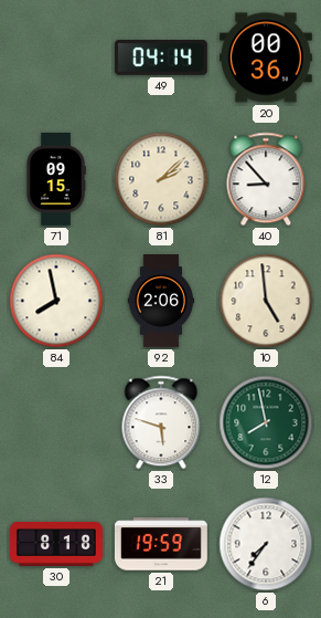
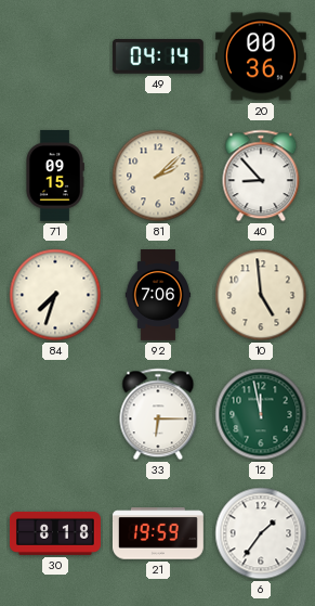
84: 7:58 -> 7:33
92: 2:06 -> 7:06
33: 5:48 -> 6:15
12: 7:58 -> 11:58
6: 7:36 -> 1:36
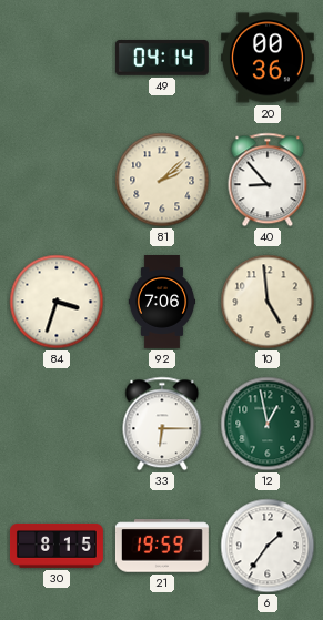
71: 09:15 -> none
84: 7:33 -> 3:33
12: 11:58 -> 12:58
30: 8:18 -> 8:15
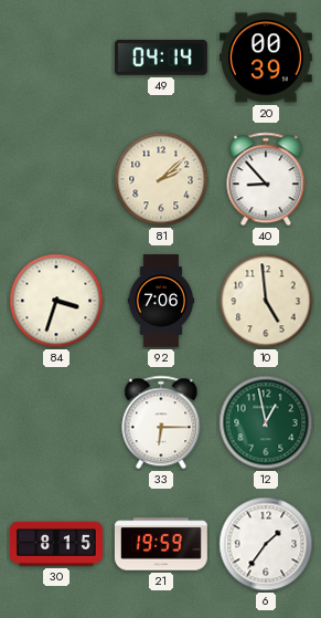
20: 00:36 -> 00:39
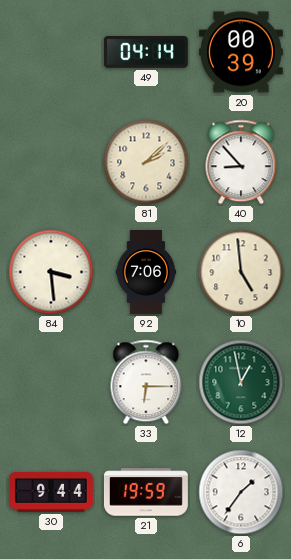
84: 3:33 -> 3:29
30: 8:15 -> 9:44
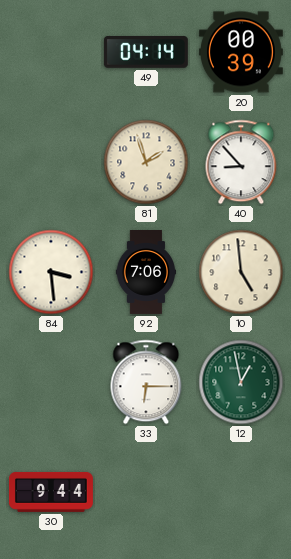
81: 2:08 -> 1:57
21: 19:59 -> none
6: 1:36 -> none
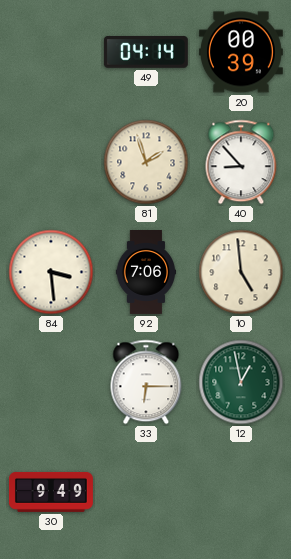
30: 9:44 -> 9:49
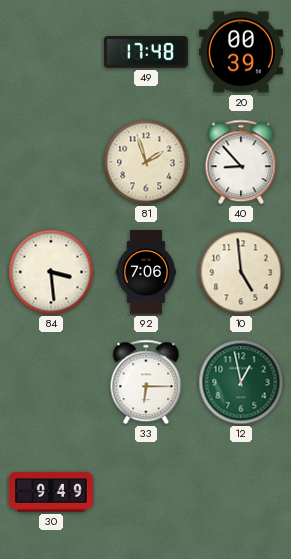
49: 04:14 -> 17:48
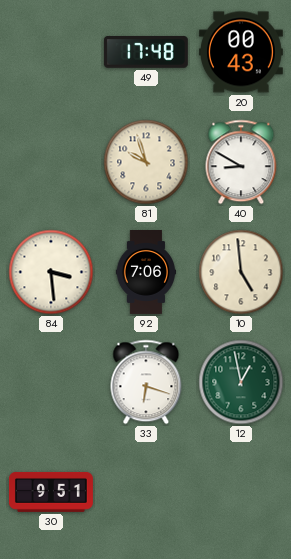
20: 00:39 -> 00:43
81: 1:57 -> 9:57
40: 8:53 -> 8:50
33: 6:15 -> 6:18
30: 9:49 -> 9:51
